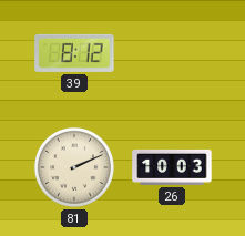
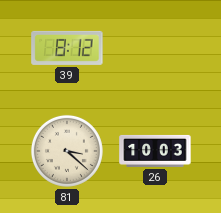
81: 2:11 -> 3:22
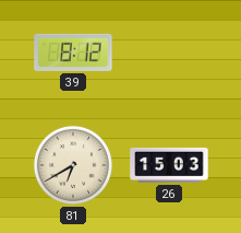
81: 3:22 -> 6:40
26: 10:03 -> 15:03
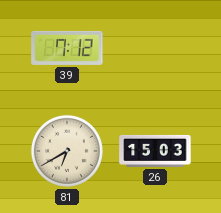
39: 8:12 -> 7:12
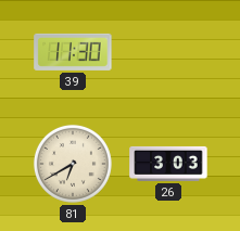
39: 7:12 -> 11:30
26: 15:03 -> 3:03
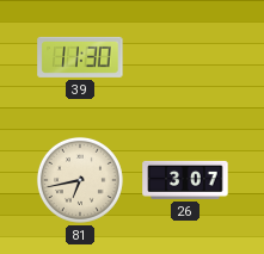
81: 6:40 -> 6:43
26: 3:03 -> 3:07
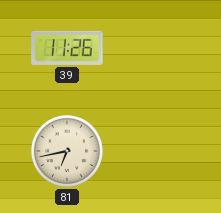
39: 11:30 -> 11:26
26: 3:07 -> none
